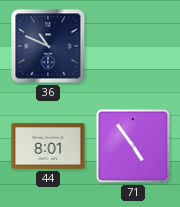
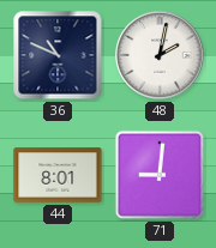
48: none -> 2:02
71: 4:54 -> 9:01
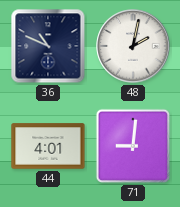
44: 8:01 -> 4:01
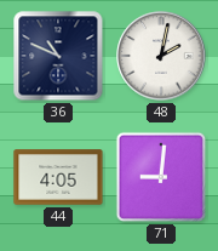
44: 4:01 -> 4:05
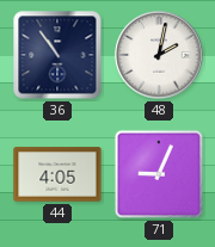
36: 10:49 -> 10:54
71: 9:01 -> 9:04
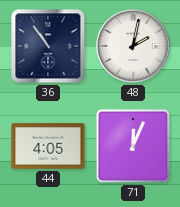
71: 9:04 -> 12:04
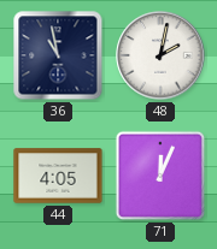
36: 10:54 -> 10:58
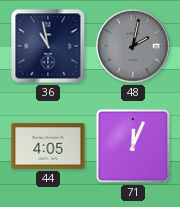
48 dial: white -> grey
